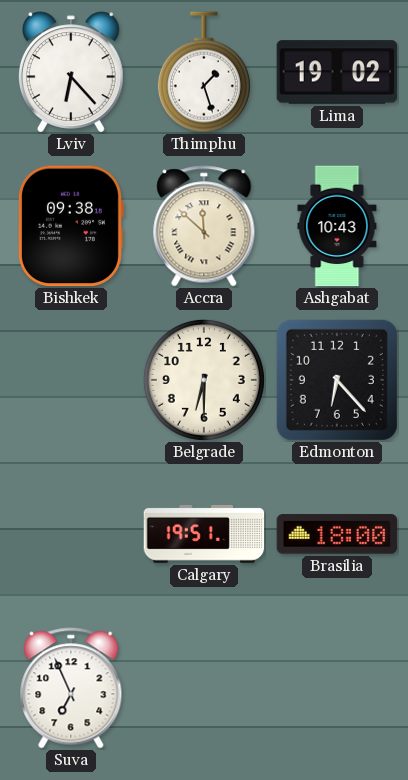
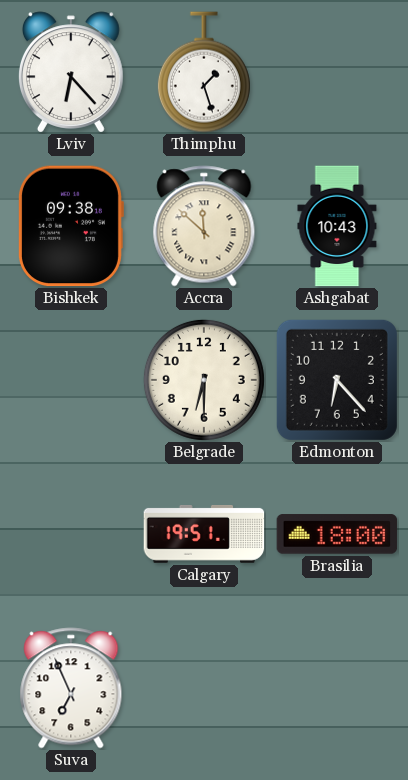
Lima: 19:02 -> none
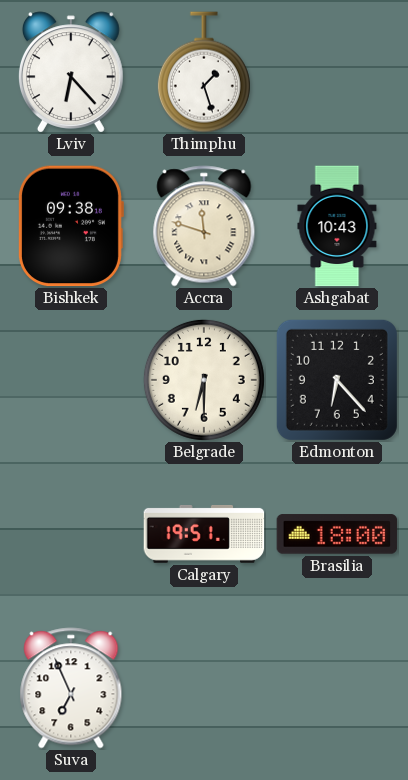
Accra: 11:52 -> 11:48
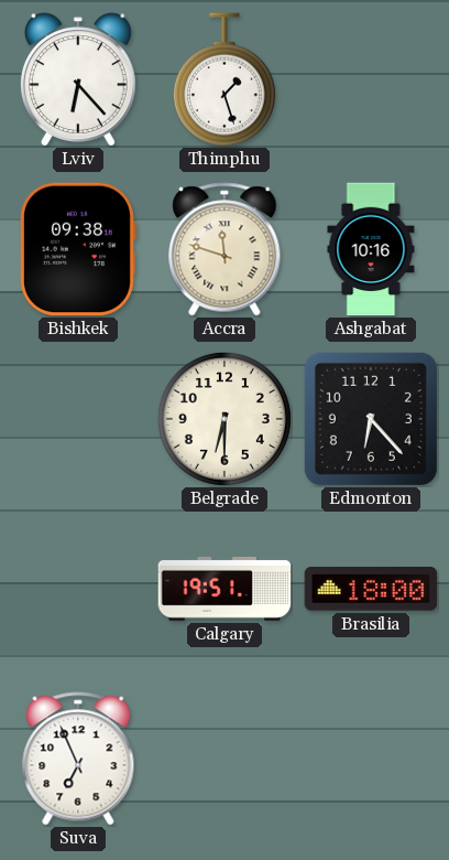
Ashgabat: 10:43 -> 10:16
